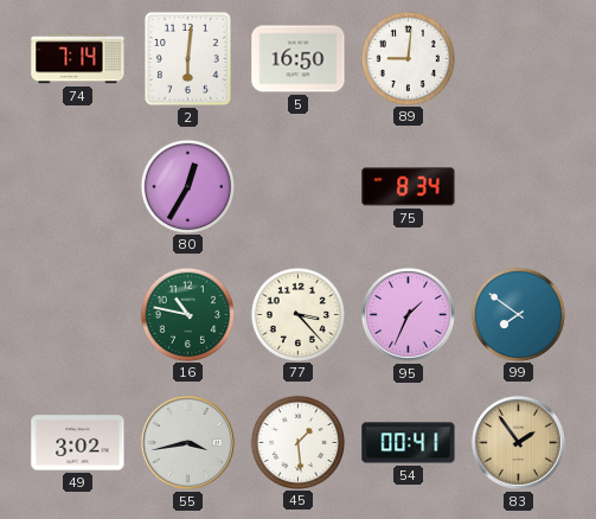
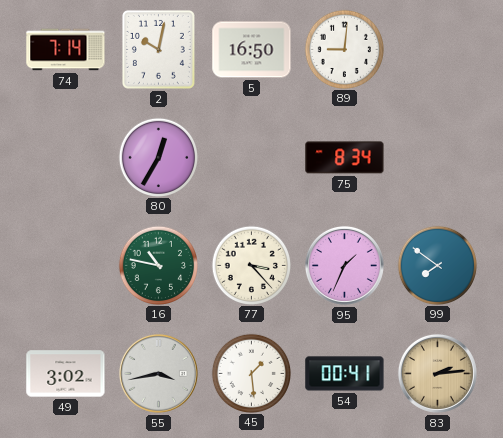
2: 6:01 -> 10:02
83: 1:54 -> 2:14
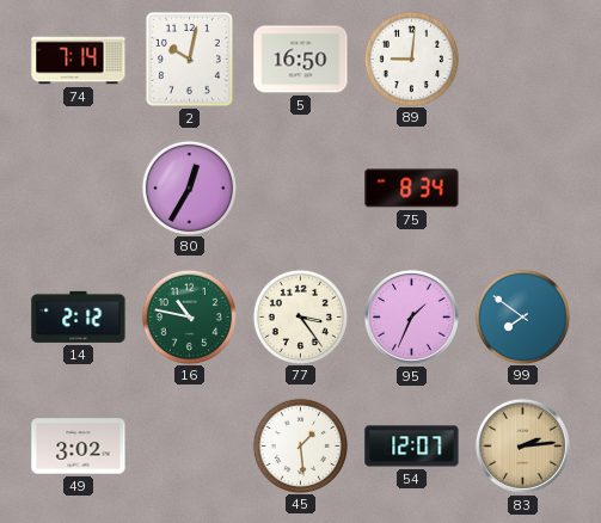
14: none -> 2:12
77: 3:23 -> 3:24
55: 3:43 -> none
54: 00:41 -> 12:07
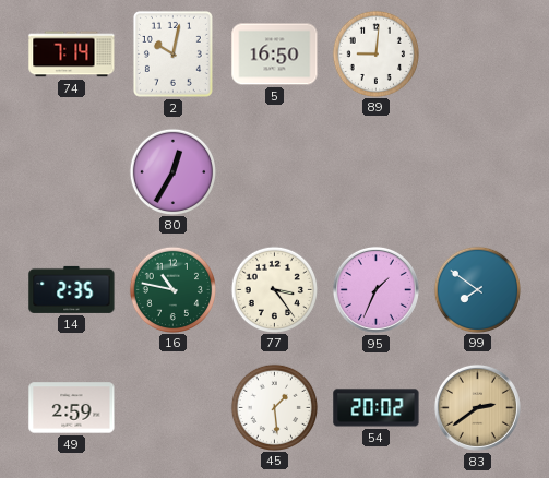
75: 8:34 -> none
14: 2:12 -> 2:35
49: 3:02 -> 2:59
54: 12:07 -> 20:02
83: 2:14 -> 2:39
